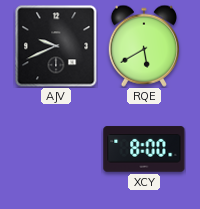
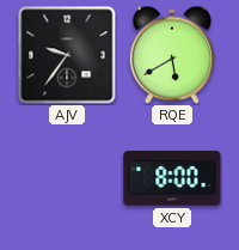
AJV: 9:41 -> 9:36
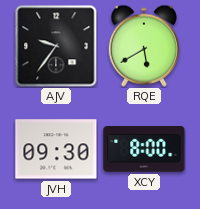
JVH: none -> 09:30
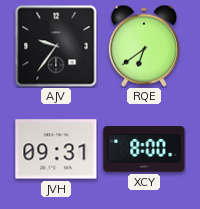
RQE: 5:40 -> 6:39
JVH: 09:30 -> 09:31
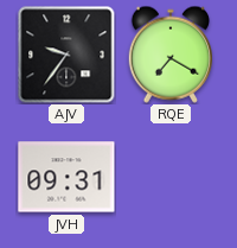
RQE: 6:39 -> 7:20
XCY: 8:00 -> none
